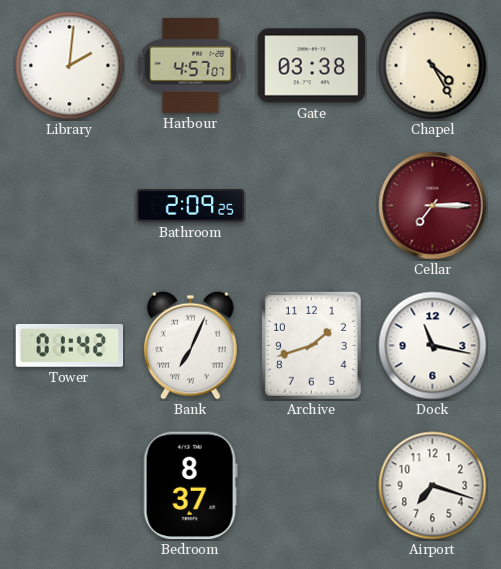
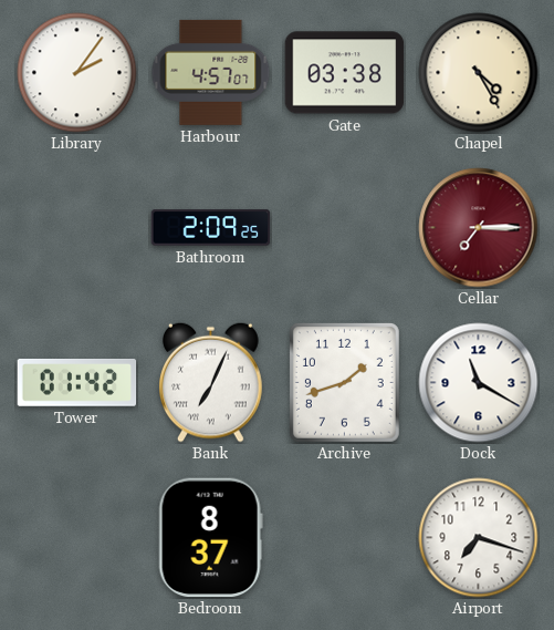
Library: 2:01 -> 2:06
Dock: 11:17 -> 11:20
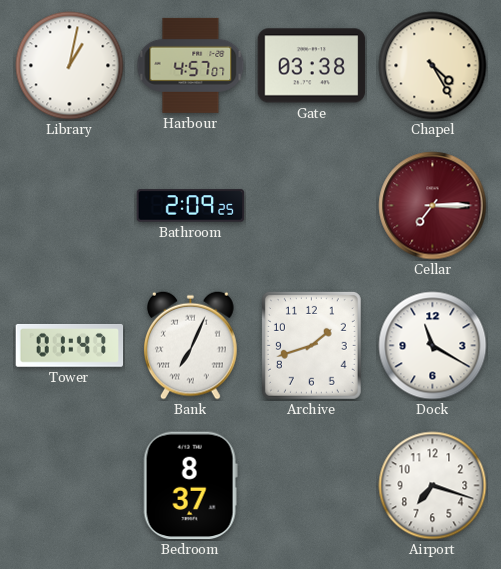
Library: 2:06 -> 1:02
Tower: 01:42 -> 01:47
